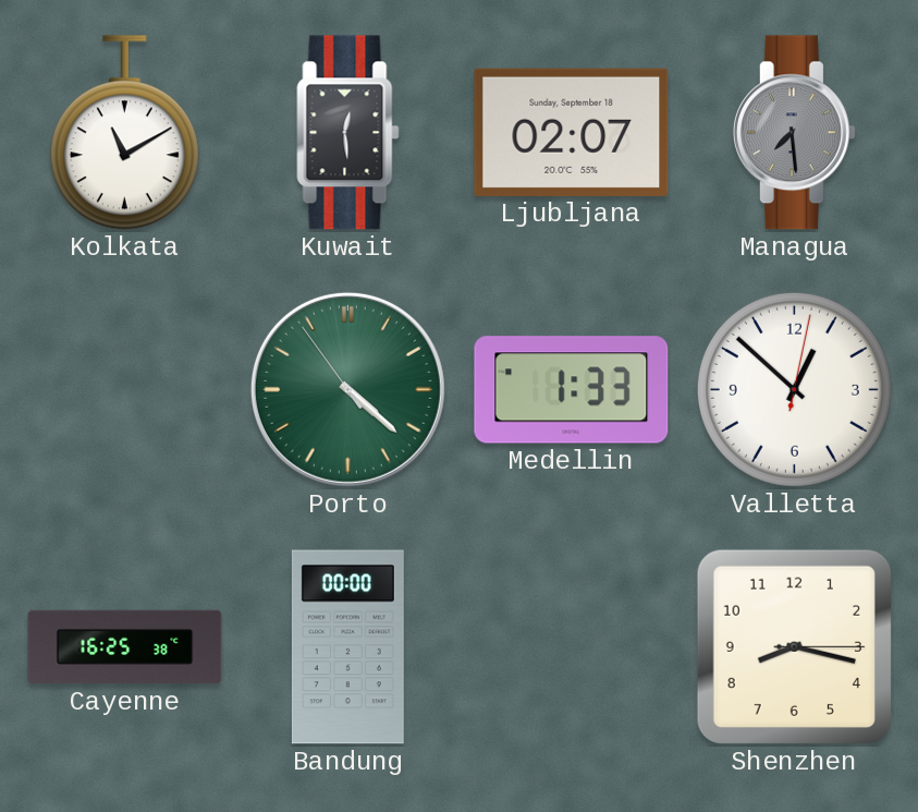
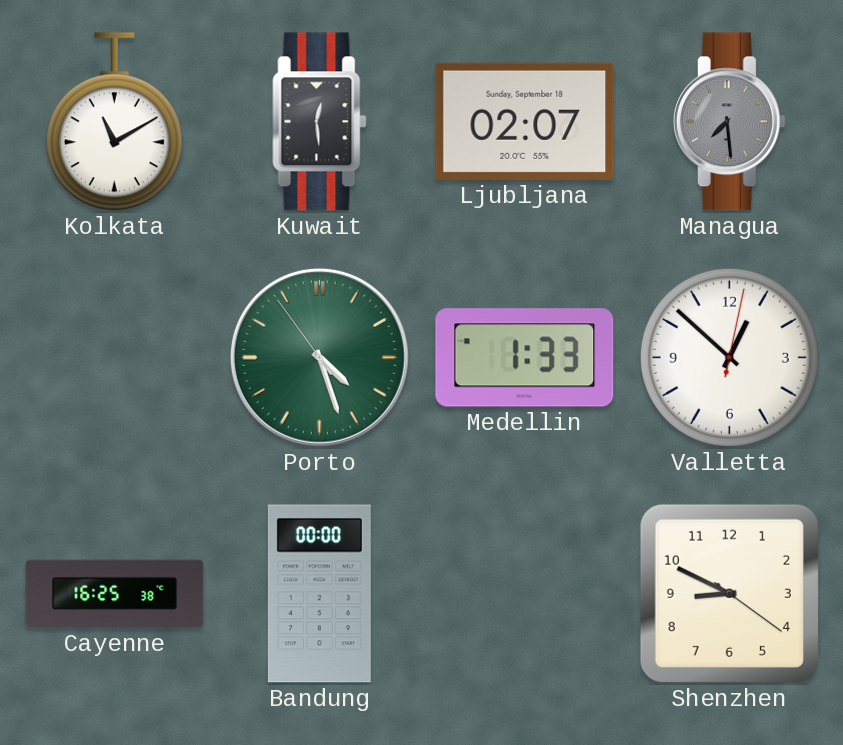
Porto: 4:21 -> 4:26
Shenzhen: 8:17 -> 8:49
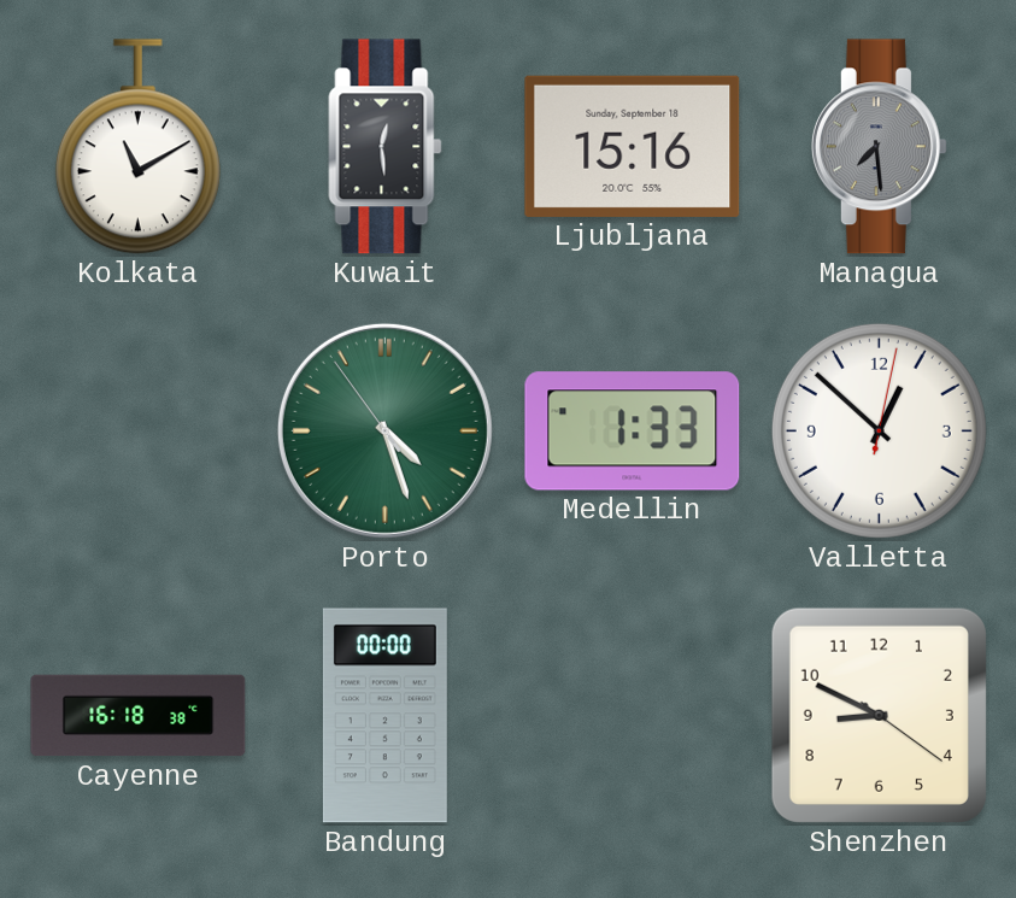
Ljubljana: 02:07 -> 15:16
Cayenne: 16:25 -> 16:18
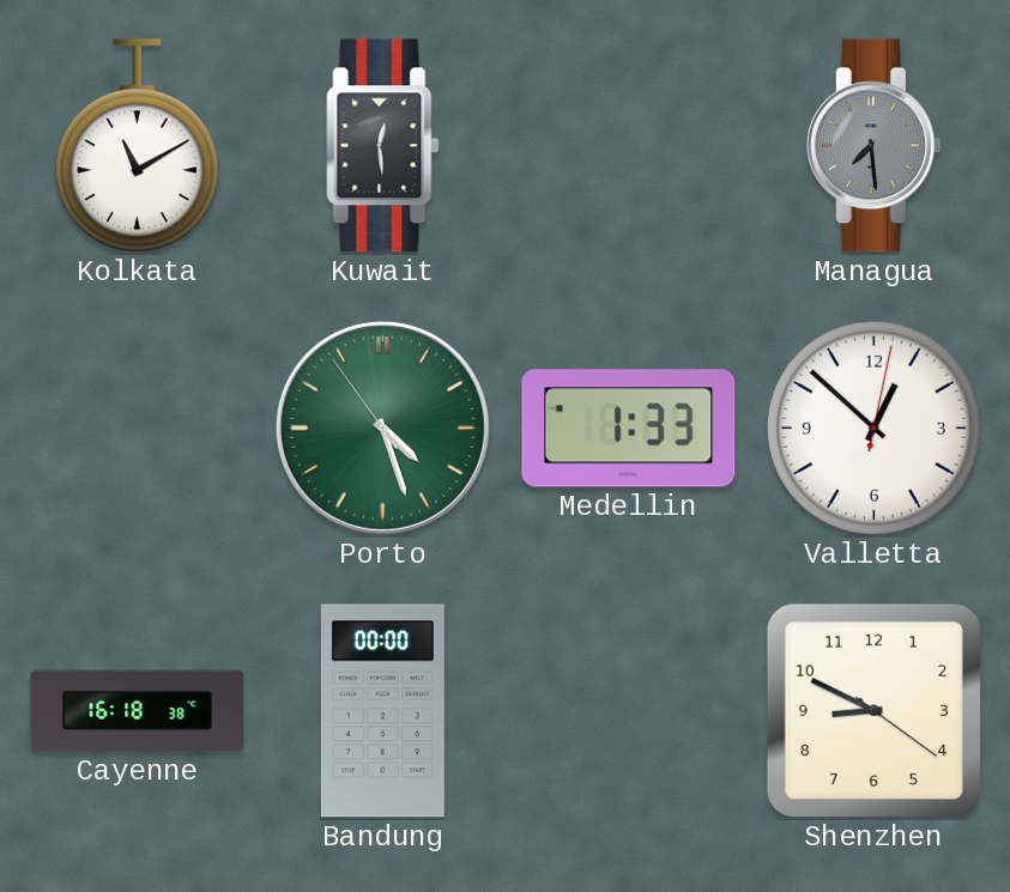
Ljubljana: 15:16 -> none
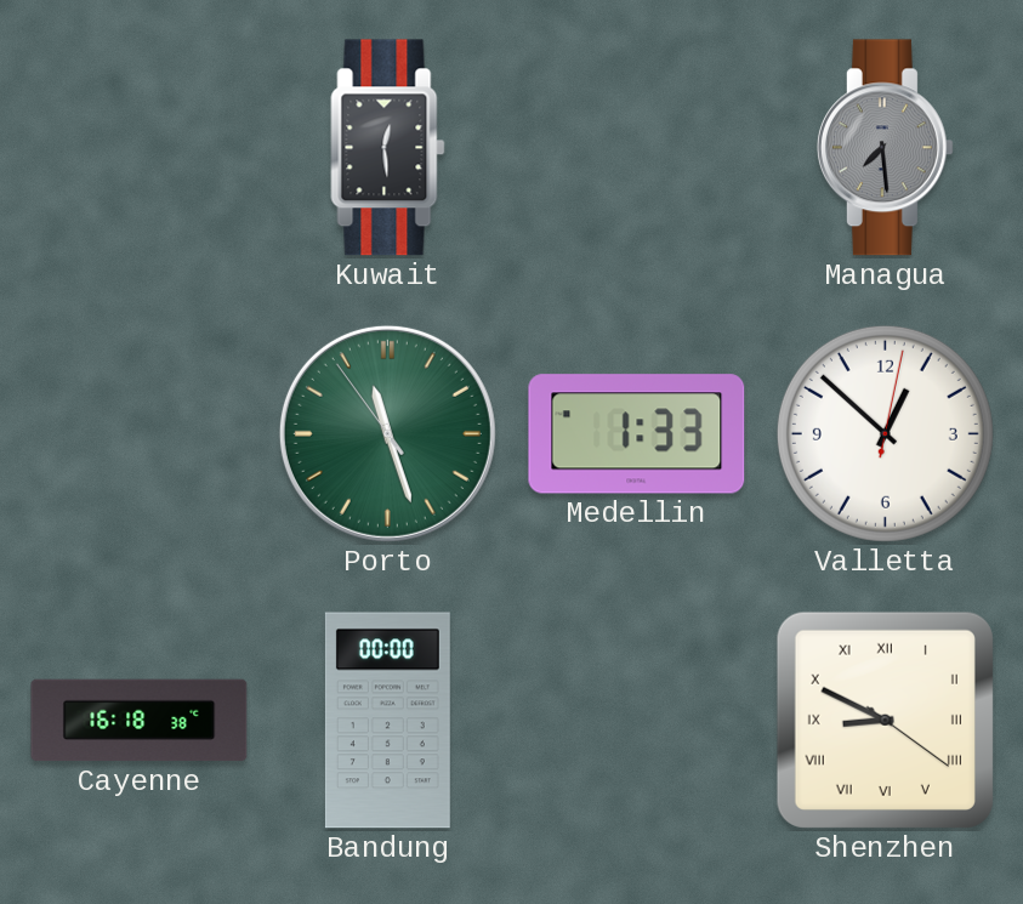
Kolkata: 11:10 -> none
Porto: 4:26 -> 11:26
Shenzhen numerals: Arabic -> Roman
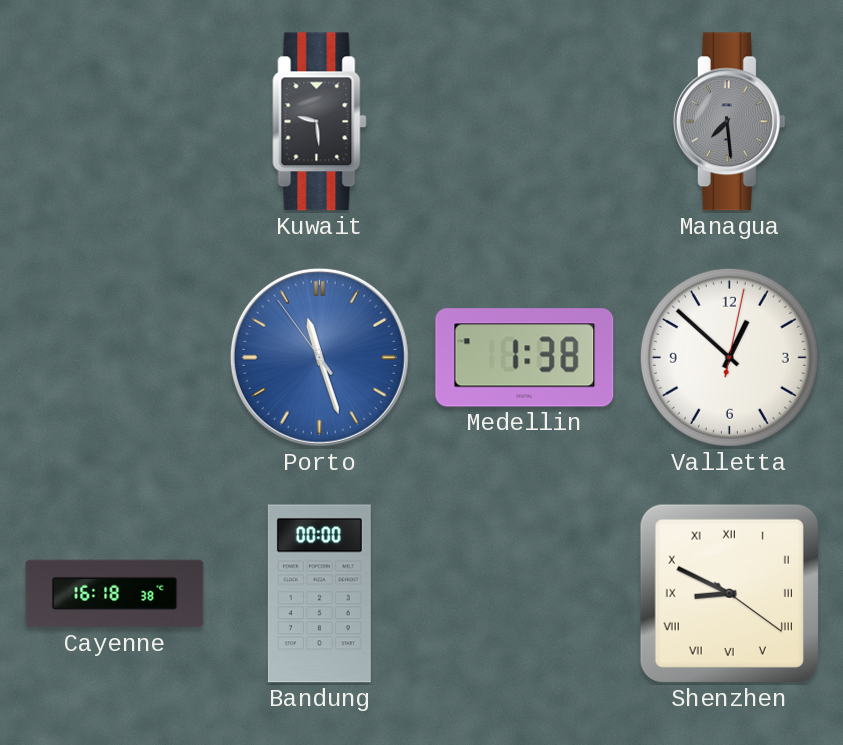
Kuwait: 12:29 -> 9:29
Porto dial: green -> blue
Medellin: 1:33 -> 1:38
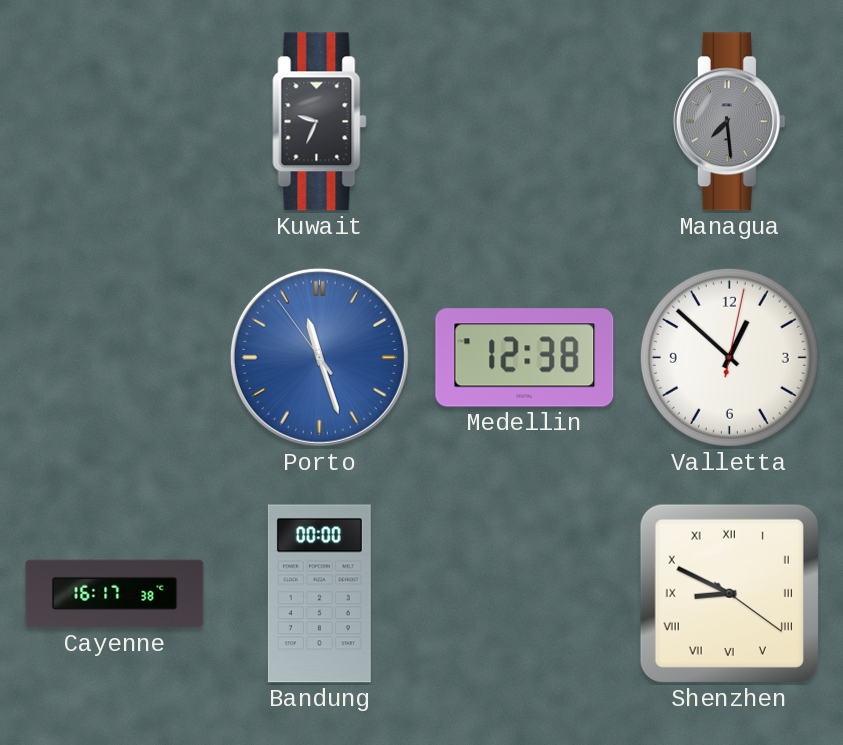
Kuwait: 9:29 -> 9:34
Medellin: 1:38 -> 12:38
Cayenne: 16:18 -> 16:17
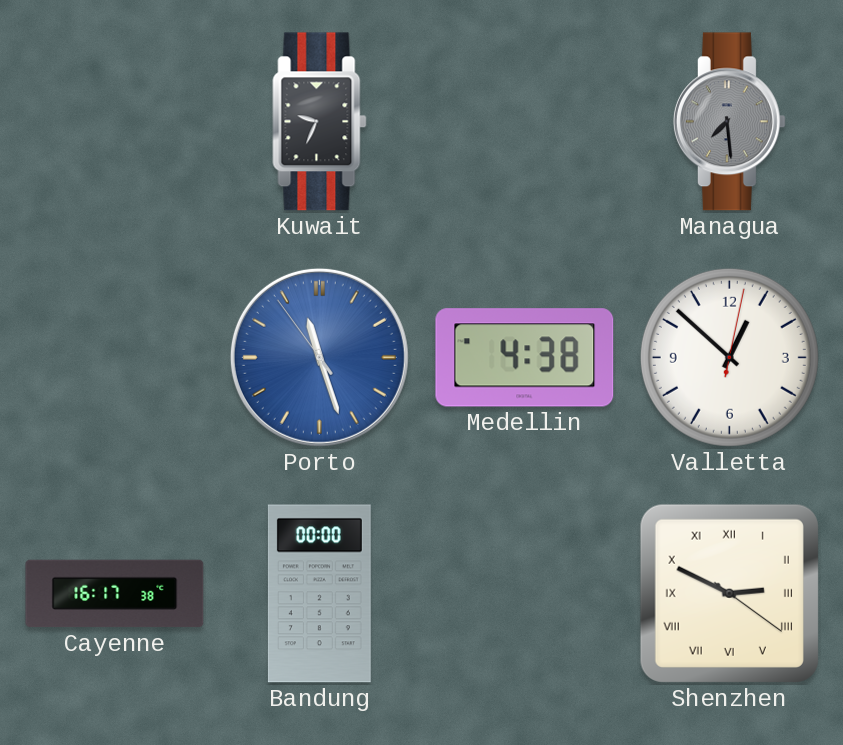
Medellin: 12:38 -> 4:38
Shenzhen: 8:49 -> 2:49
